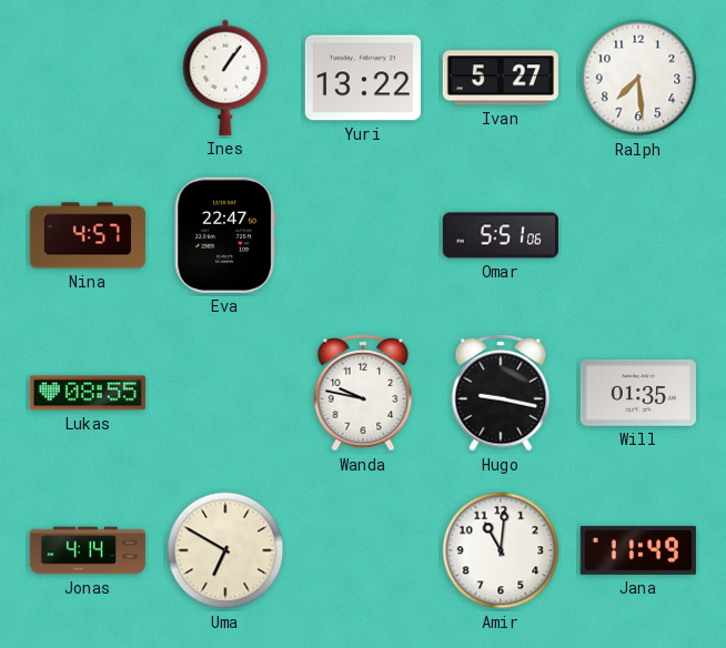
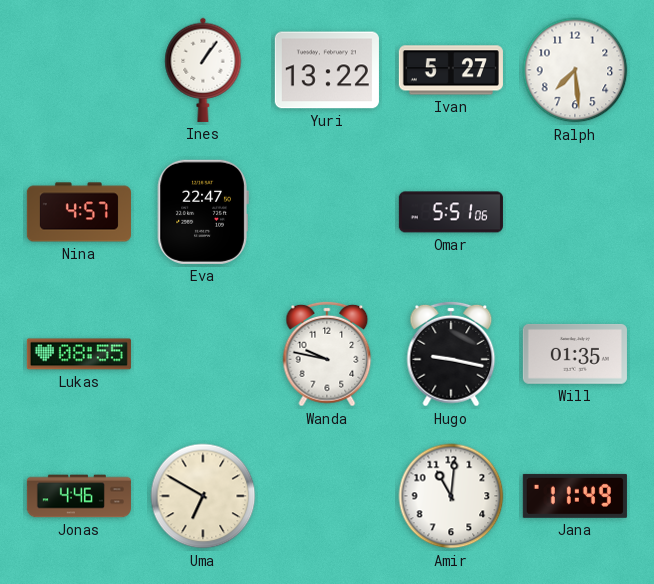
Jonas: 4:14 -> 4:46
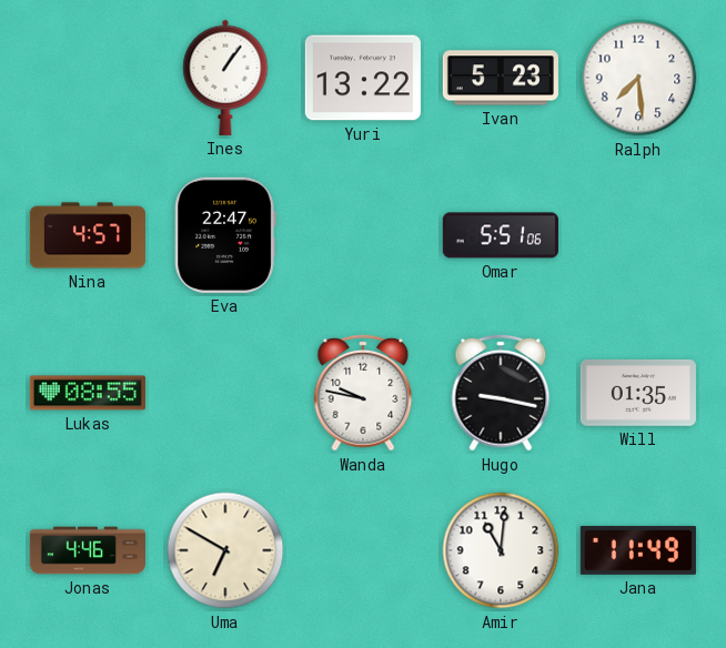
Ivan: 5:27 -> 5:23
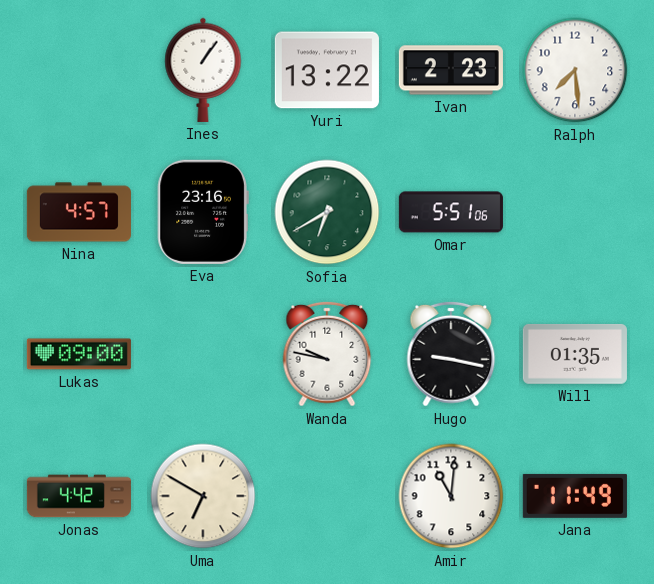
Ivan: 5:23 -> 2:23
Eva: 22:47 -> 23:16
Sofia: none -> 6:40
Lukas: 08:55 -> 09:00
Jonas: 4:46 -> 4:42
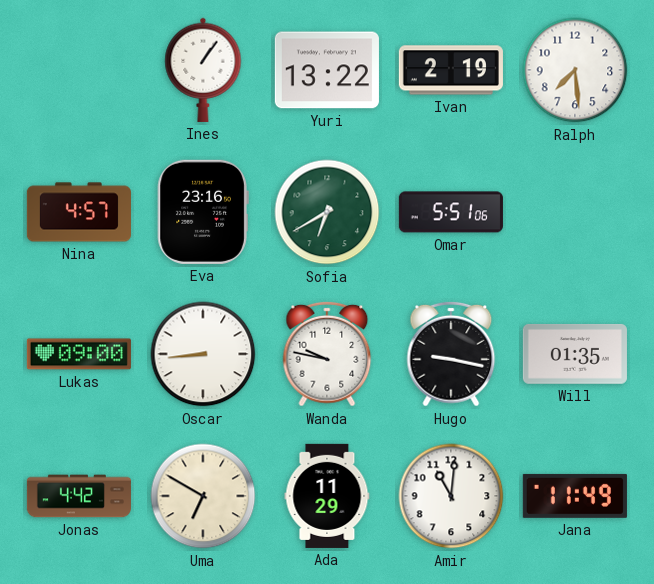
Ivan: 2:23 -> 2:19
Oscar: none -> 8:44
Ada: none -> 11:29
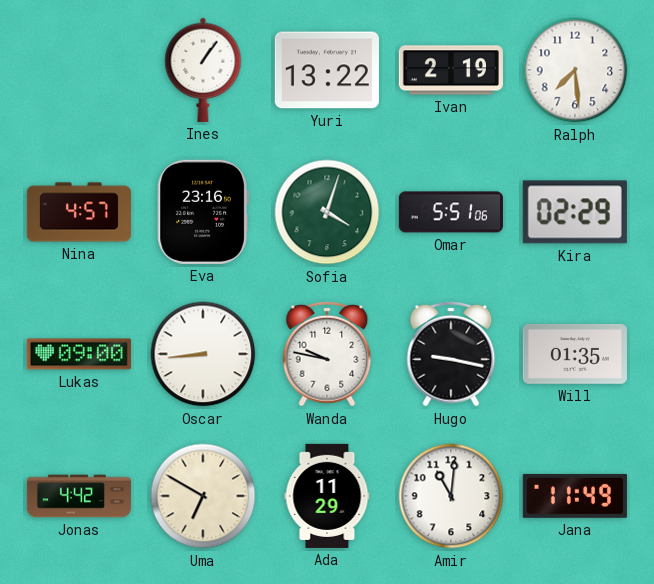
Sofia: 6:40 -> 4:03
Kira: none -> 02:29
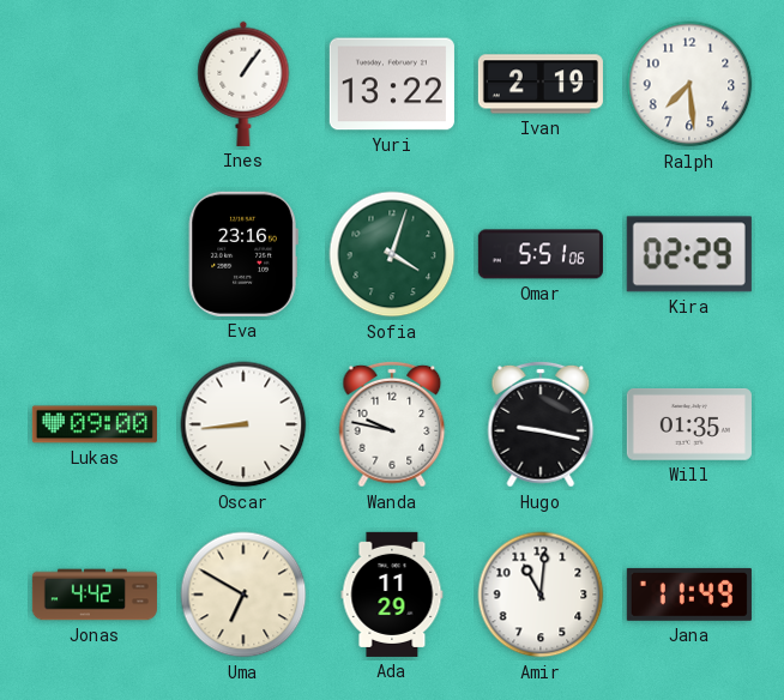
Nina: 4:57 -> none
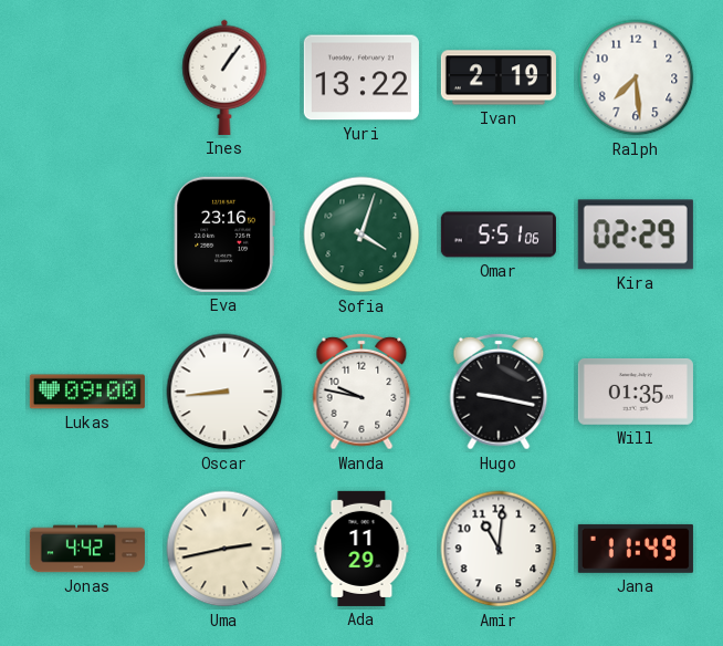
Uma: 6:50 -> 2:43
